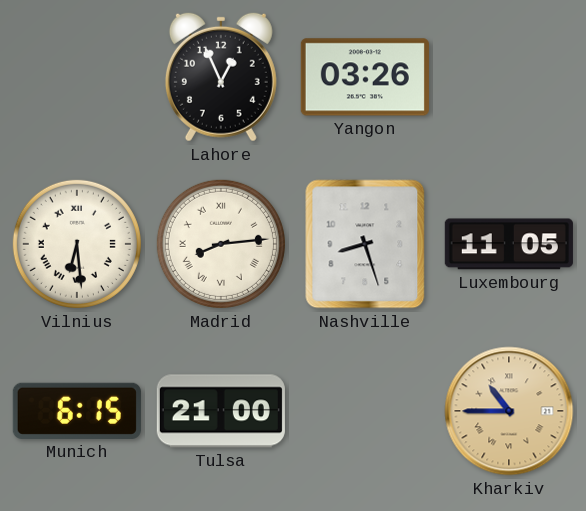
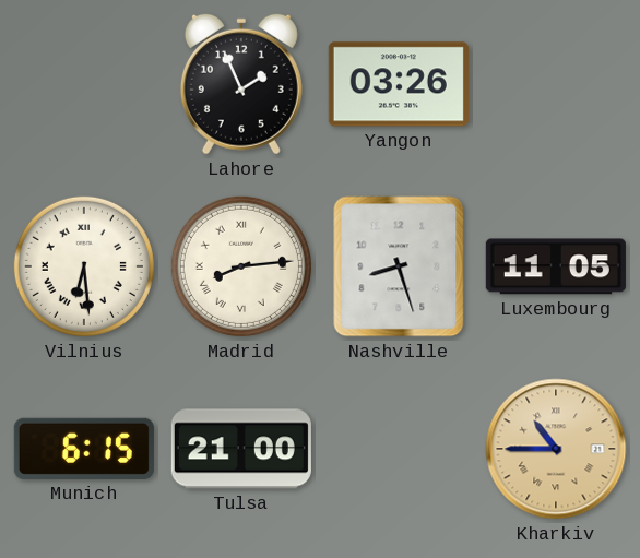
Lahore: 12:56 -> 1:56
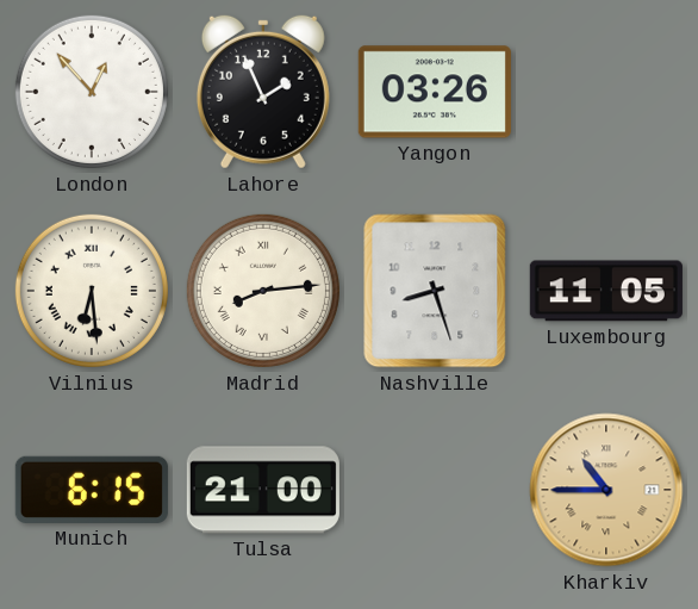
London: none -> 12:53
